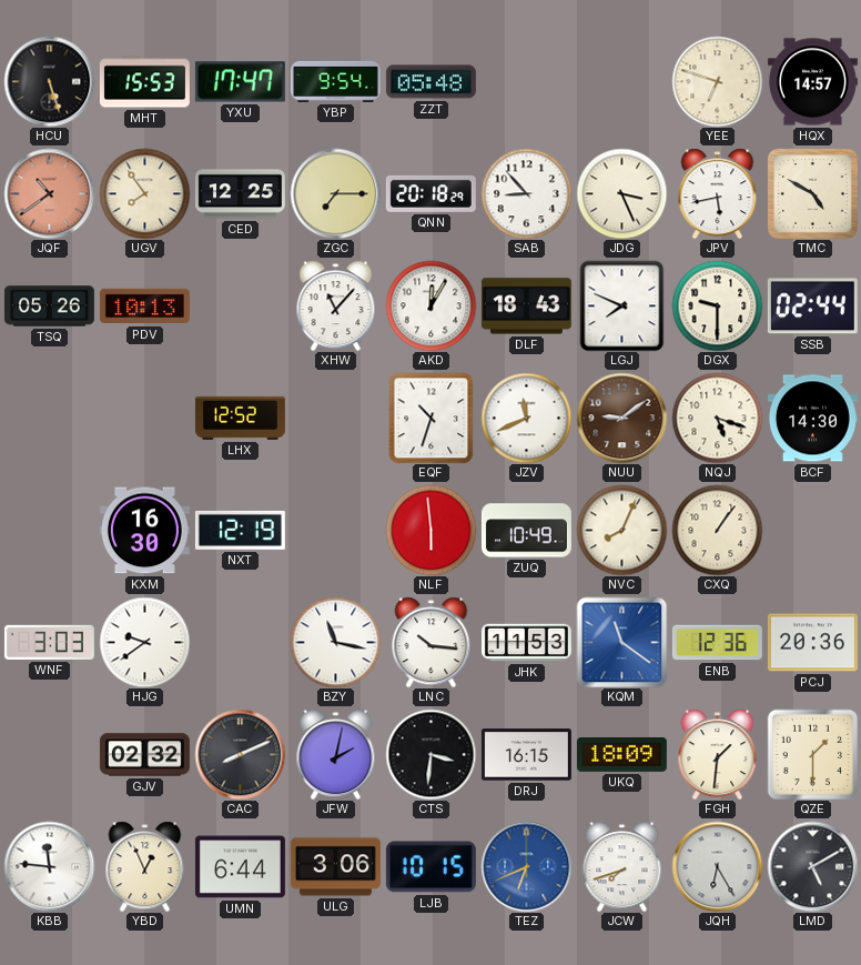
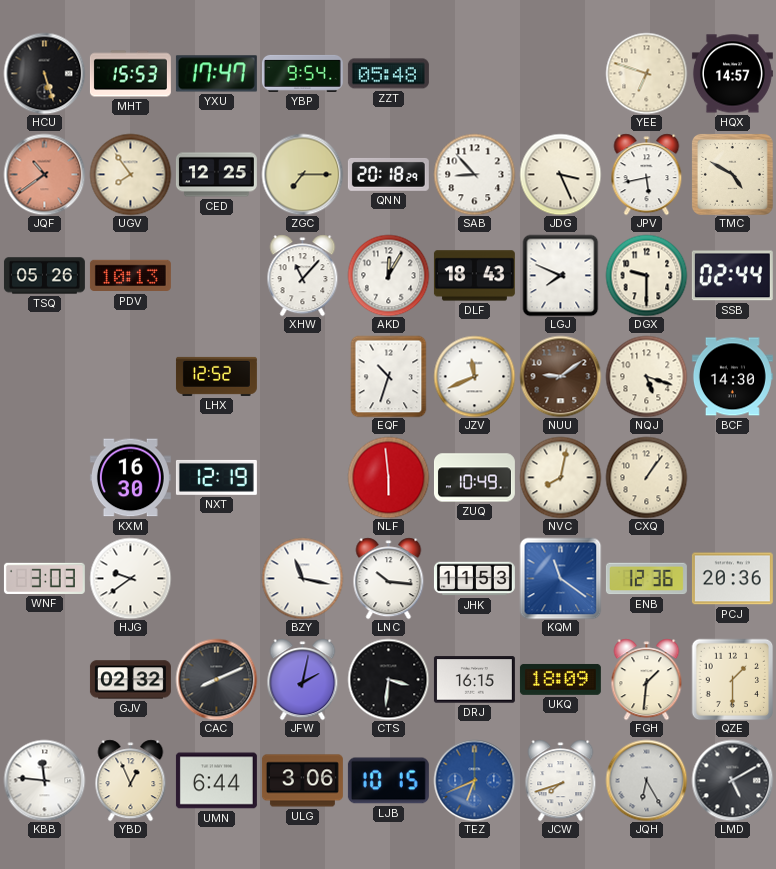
NVC: 8:04 -> 8:02
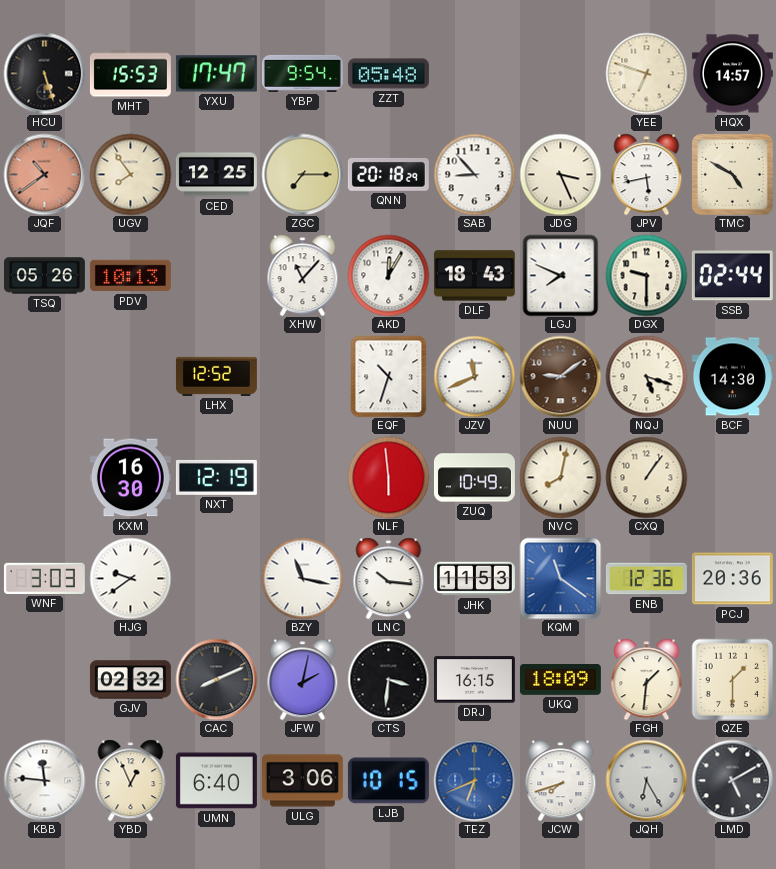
UMN: 6:44 -> 6:40
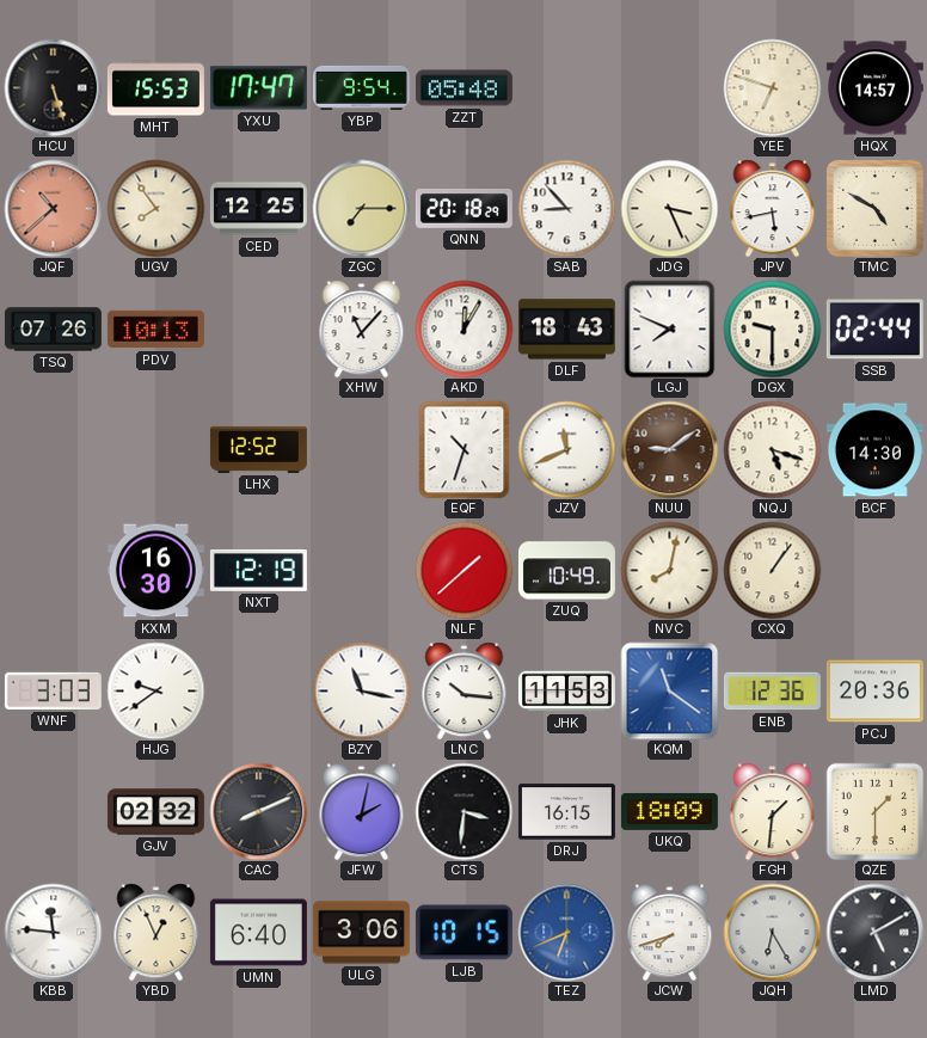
JQF: 10:39 -> 10:38
TSQ: 05:26 -> 07:26
NLF: 5:59 -> 1:38
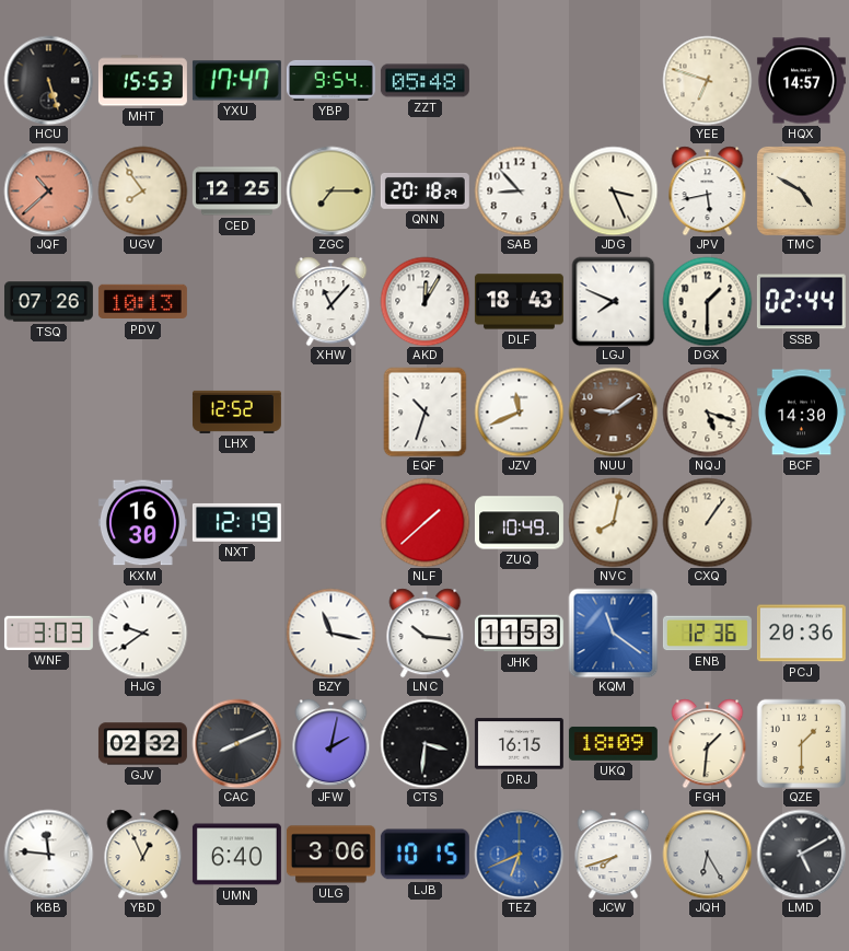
DGX: 9:30 -> 1:30
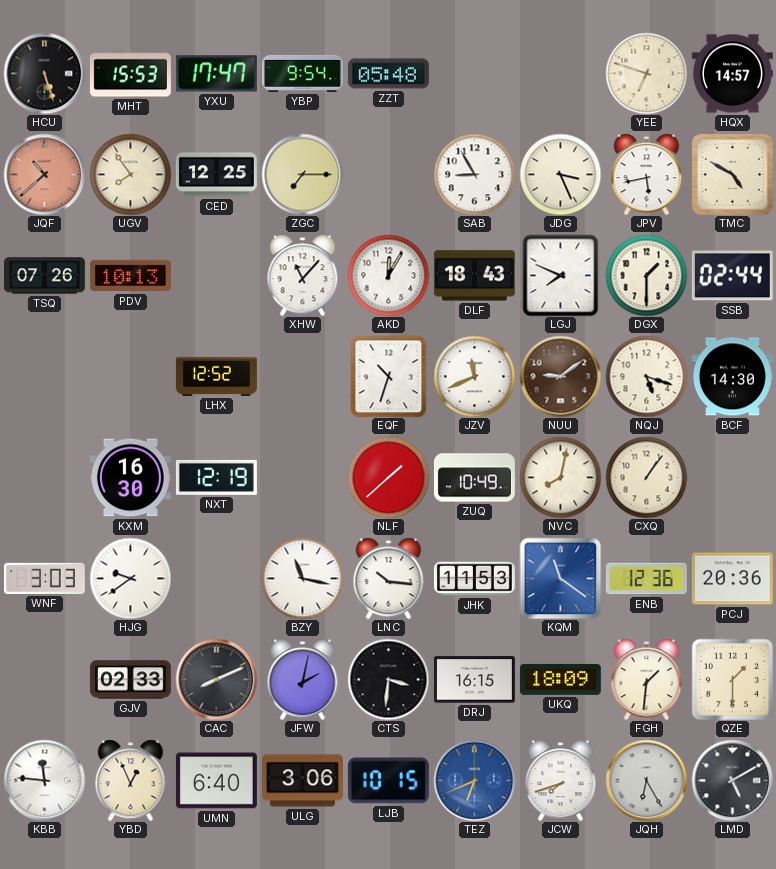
QNN: 20:18 -> none
SAB: 8:53 -> 8:55
GJV: 02:32 -> 02:33
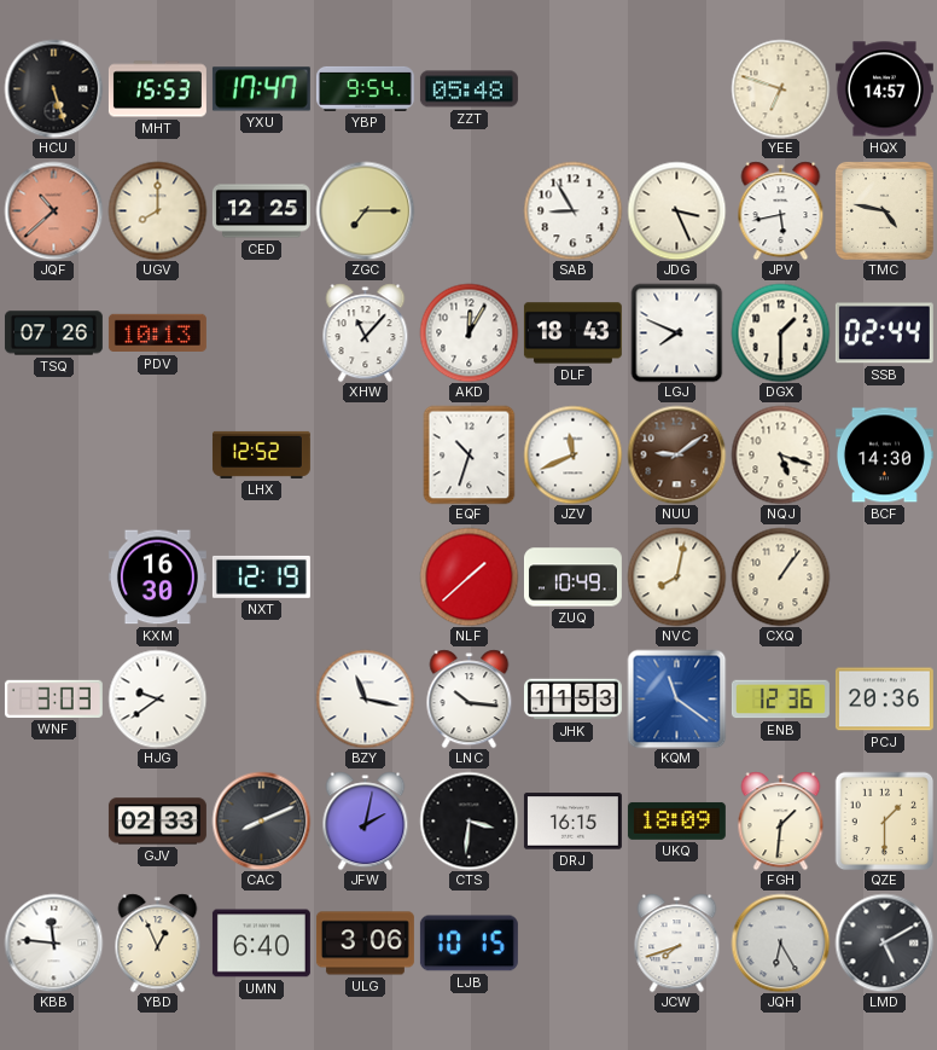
UGV: 7:54 -> 8:00
TMC: 4:50 -> 4:47
TEZ: 6:41 -> none
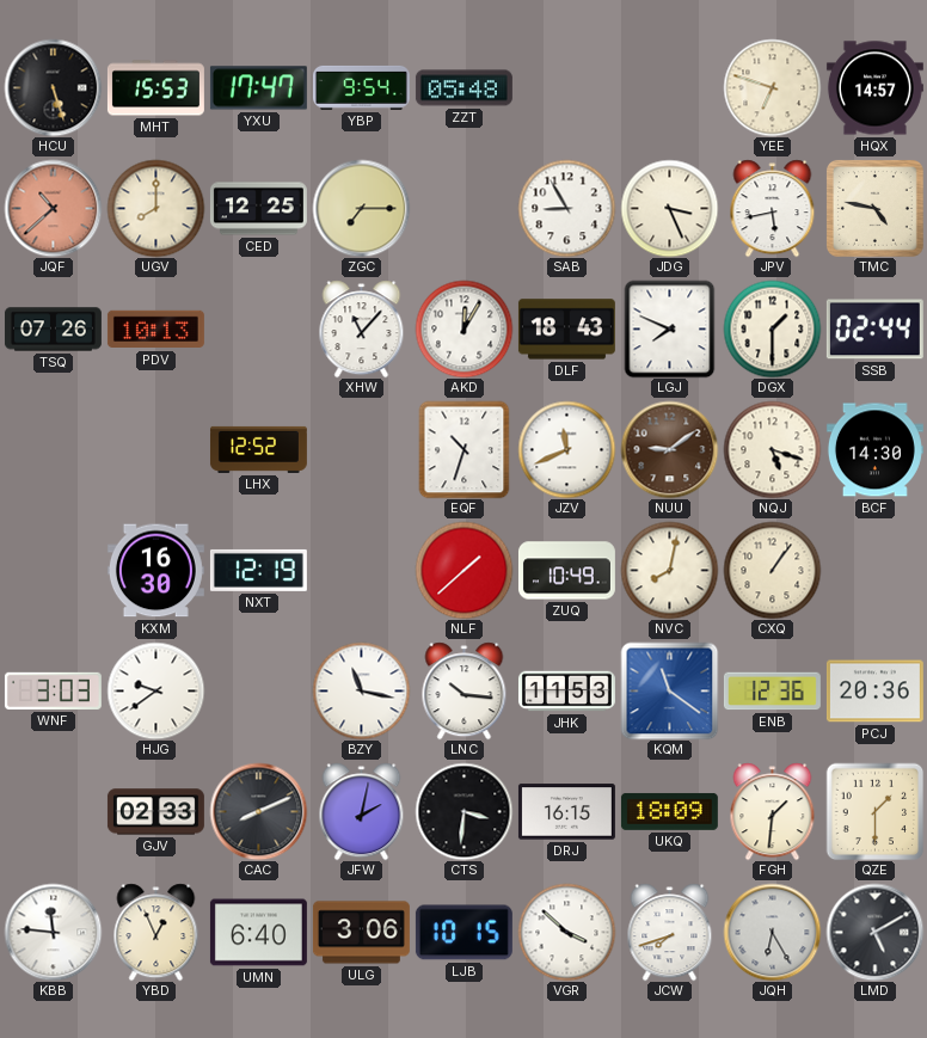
VGR: none -> 3:52
